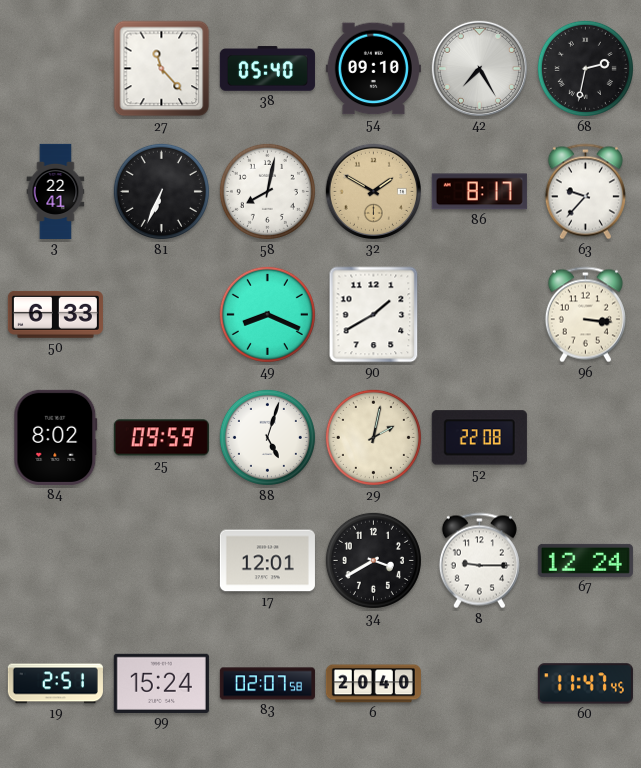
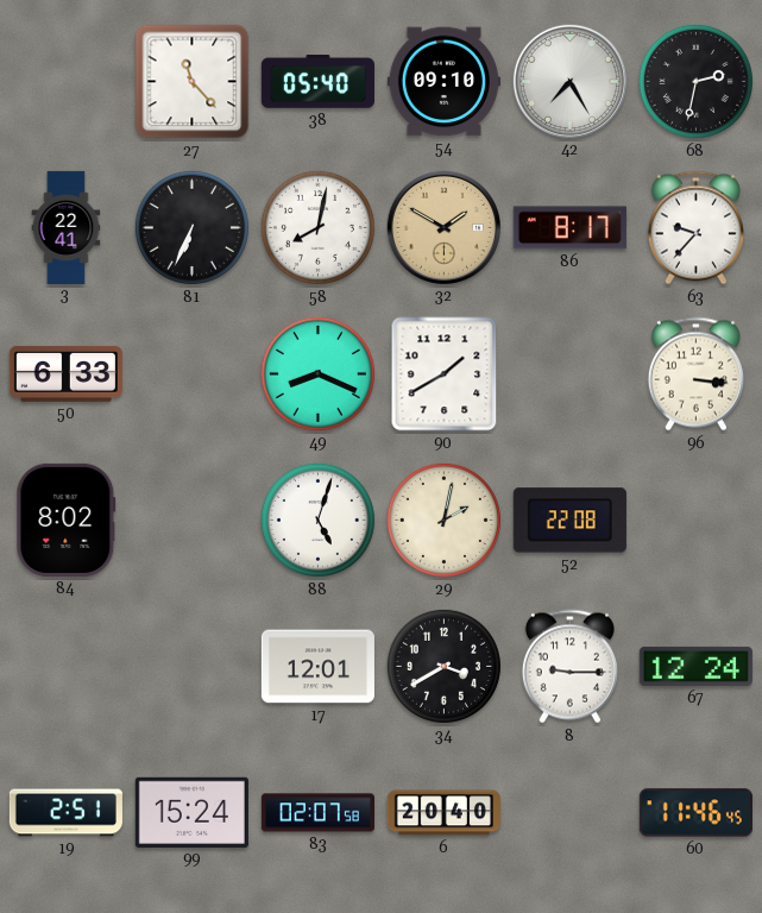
25: 09:59 -> none
60: 11:47 -> 11:46
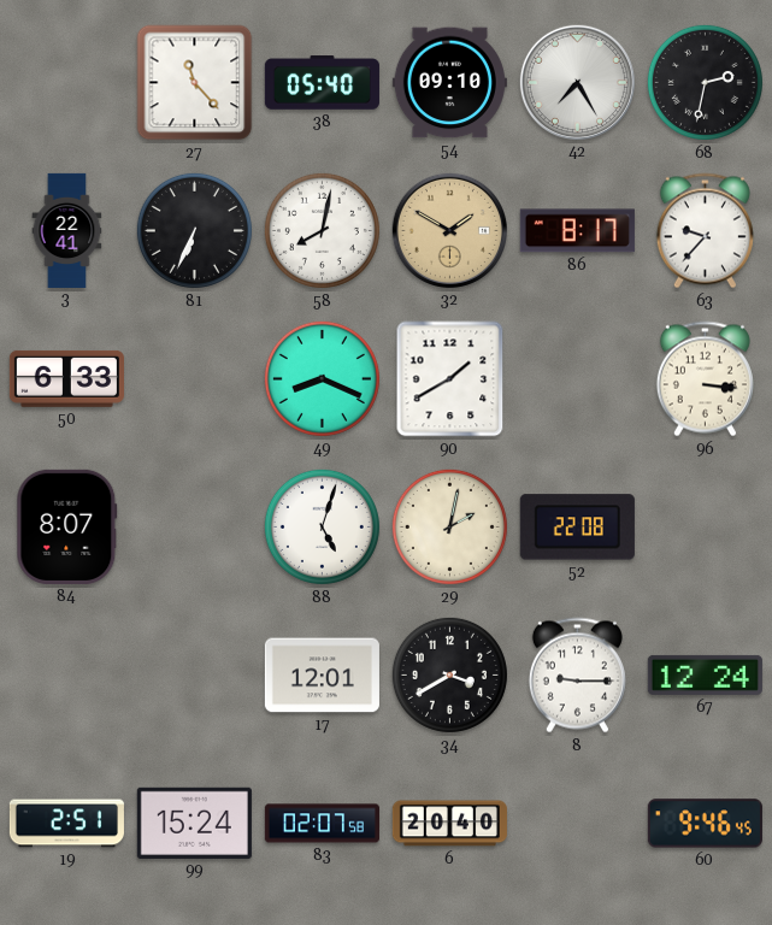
84: 8:02 -> 8:07
60: 11:46 -> 9:46
